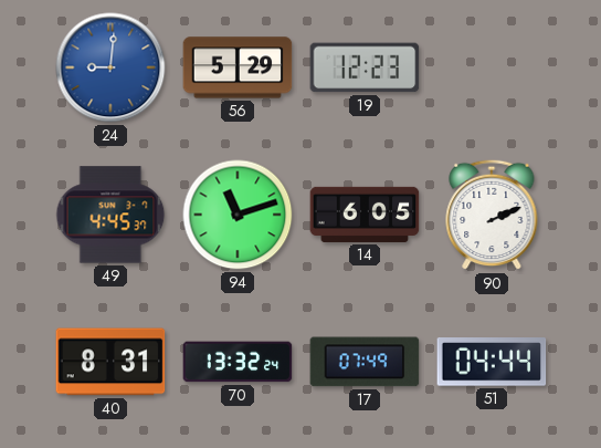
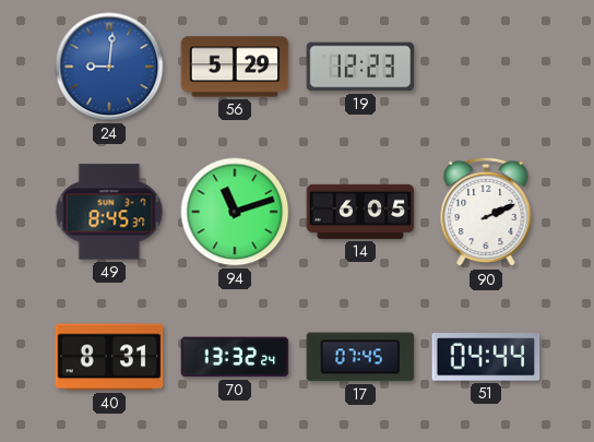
49: 4:45 -> 8:45
17: 07:49 -> 07:45
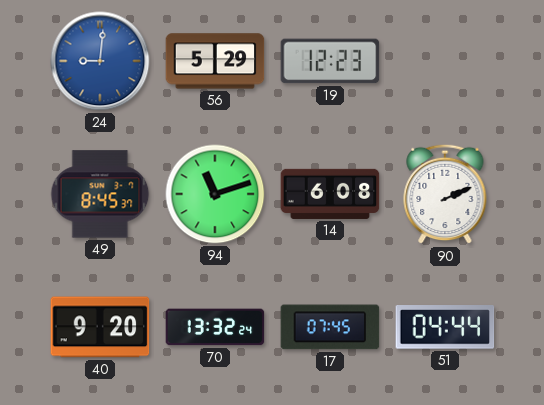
14: 6:05 -> 6:08
40: 8:31 -> 9:20
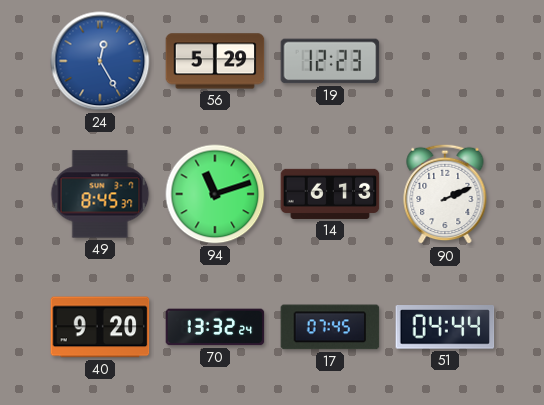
24: 9:01 -> 12:25
14: 6:08 -> 6:13
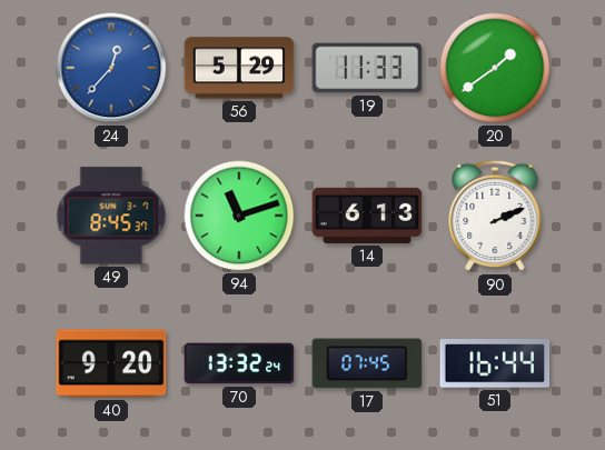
24: 12:25 -> 12:37
19: 12:23 -> 11:33
20: none -> 1:39
51: 04:44 -> 16:44
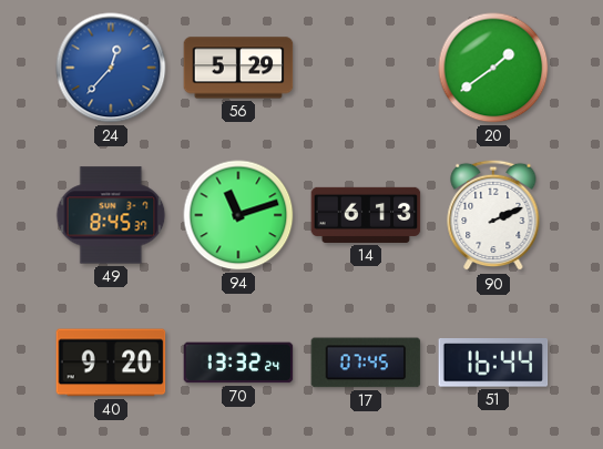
19: 11:33 -> none
